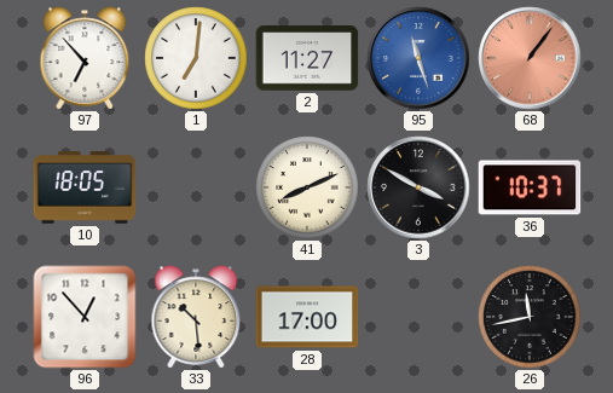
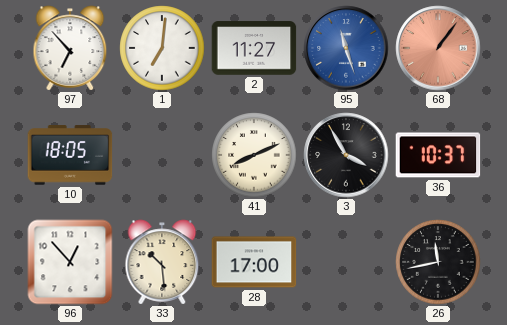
3: 3:50 -> 3:55
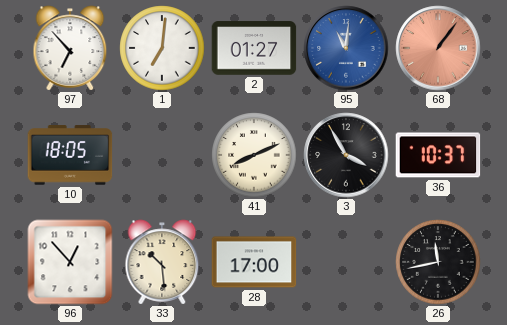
2: 11:27 -> 01:27
95: 11:27 -> 11:01
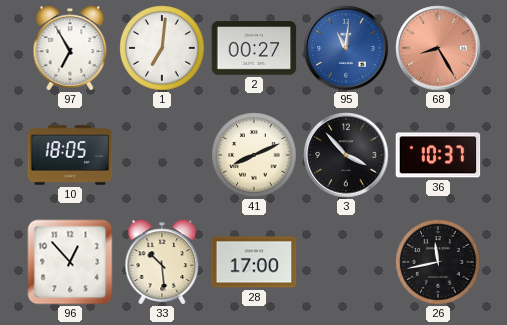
97: 6:53 -> 6:55
2: 01:27 -> 00:27
68: 1:06 -> 8:25
3: 3:55 -> 3:53
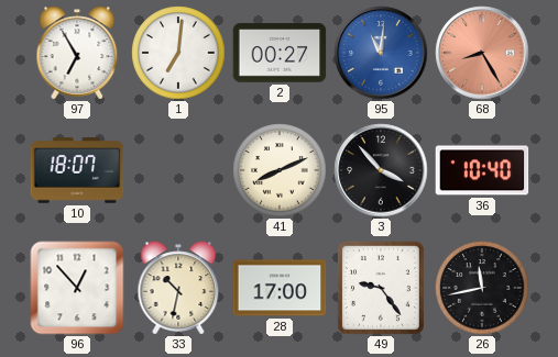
10: 18:05 -> 18:07
36: 10:37 -> 10:40
33: 10:29 -> 10:32
49: none -> 9:24
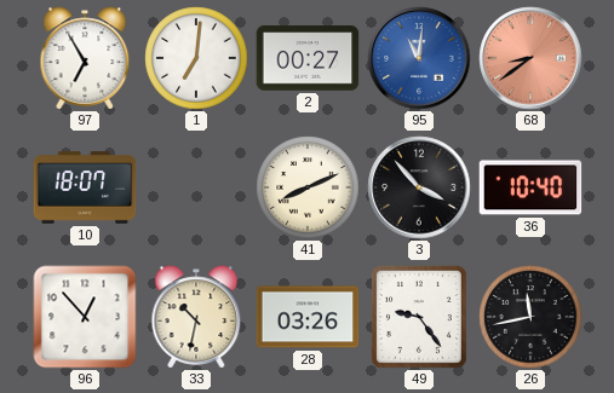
68: 8:25 -> 8:39
28: 17:00 -> 03:26
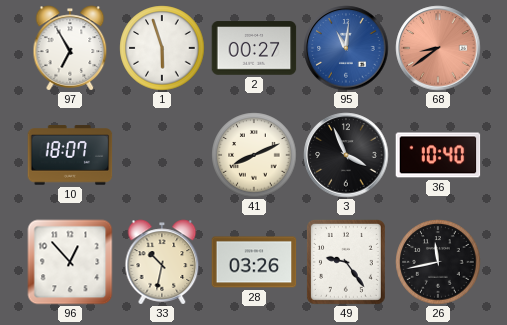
1: 7:01 -> 5:57
3: 3:53 -> 3:56
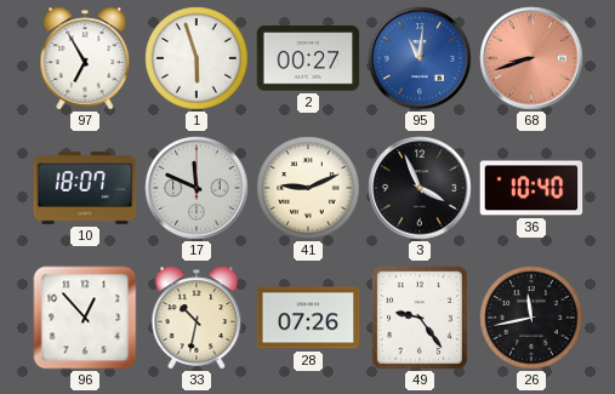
68: 8:39 -> 8:42
17: none -> 11:49
41: 8:11 -> 9:11
28: 03:26 -> 07:26
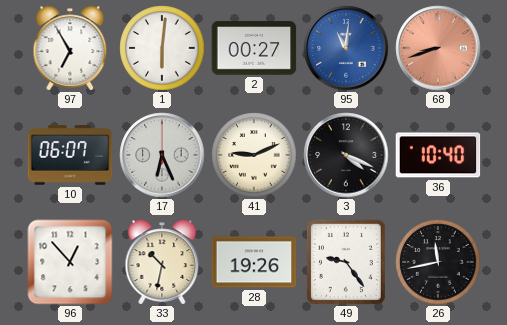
1: 5:57 -> 6:01
10: 18:07 -> 06:07
17: 11:49 -> 6:26
3: 3:56 -> 4:19
28: 07:26 -> 19:26
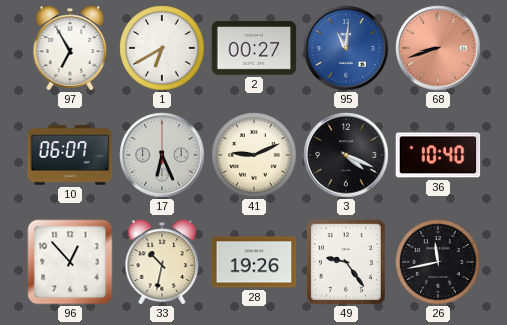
1: 6:01 -> 6:40
